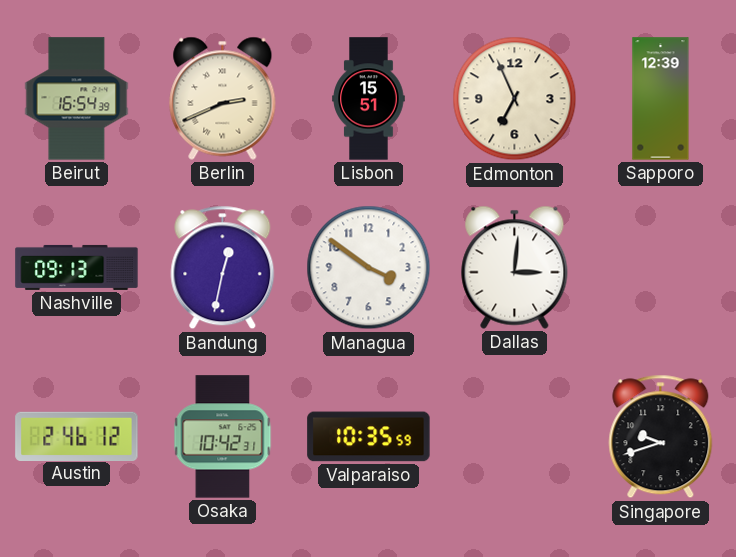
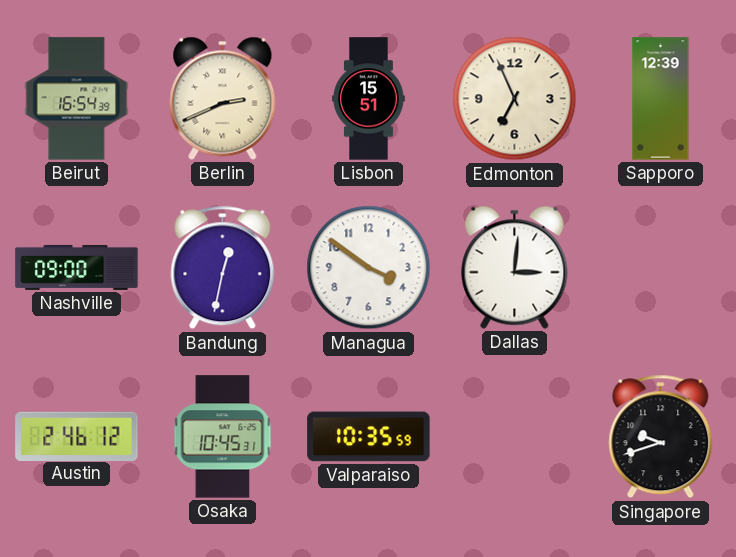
Nashville: 09:13 -> 09:00
Osaka: 10:42 -> 10:45
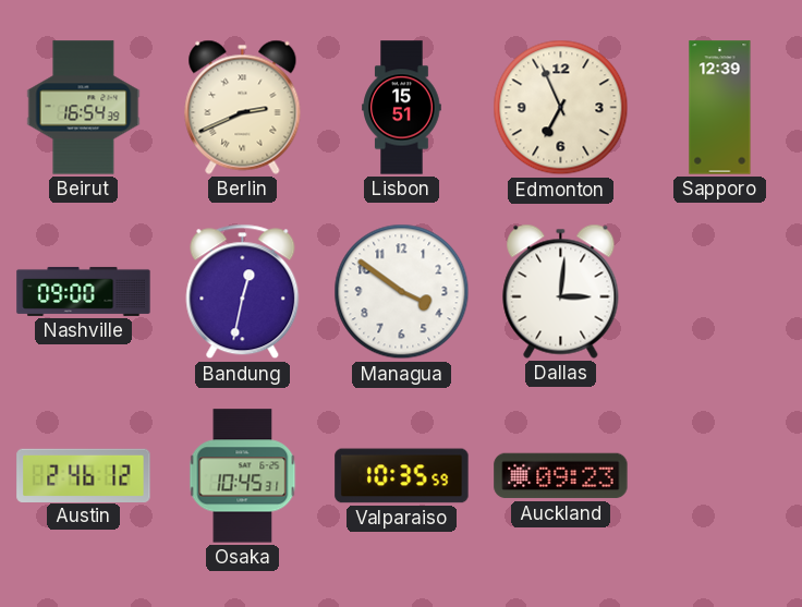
Auckland: none -> 09:23
Singapore: 9:42 -> none
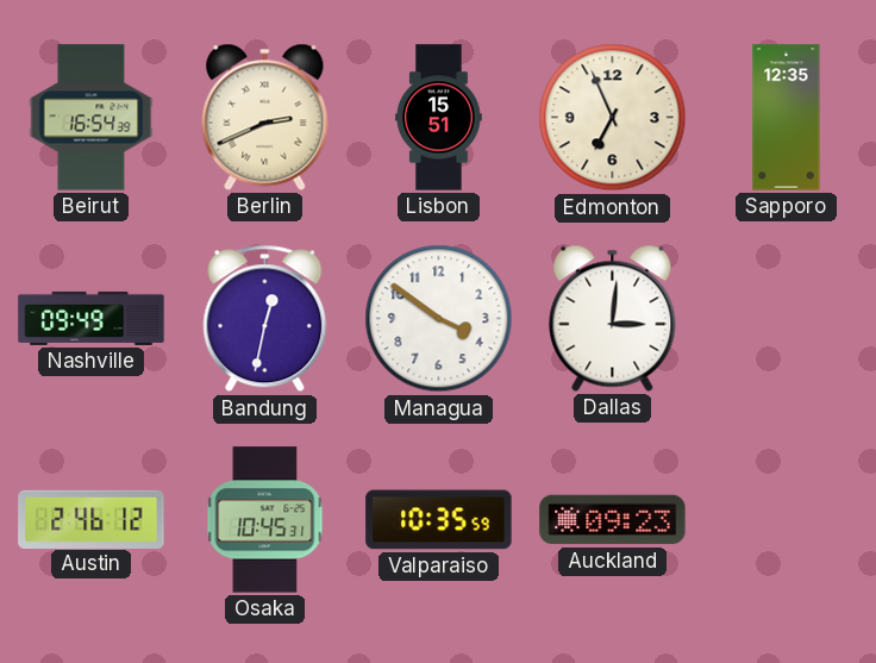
Sapporo: 12:39 -> 12:35
Nashville: 09:00 -> 09:49
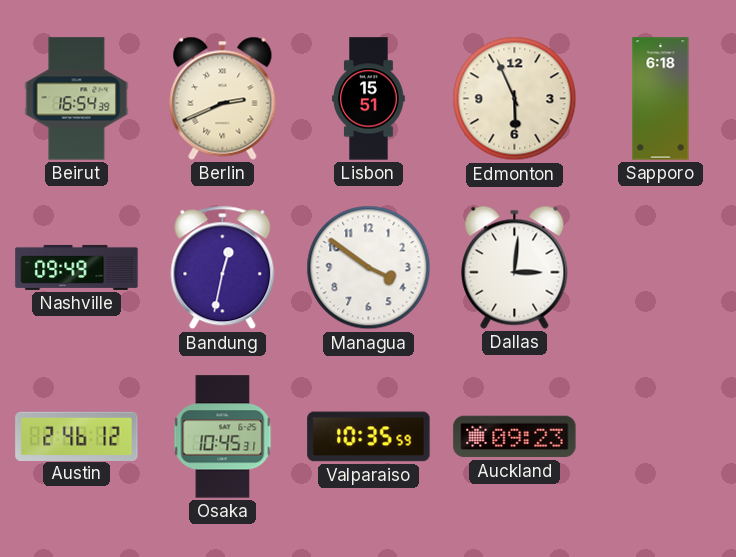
Edmonton: 6:56 -> 5:56
Sapporo: 12:35 -> 6:18
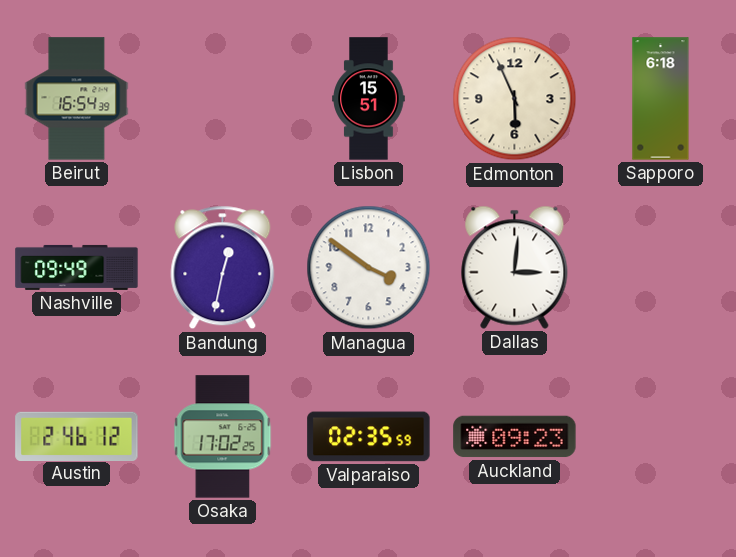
Berlin: 2:41 -> none
Osaka: 10:45 -> 17:02
Valparaiso: 10:35 -> 02:35
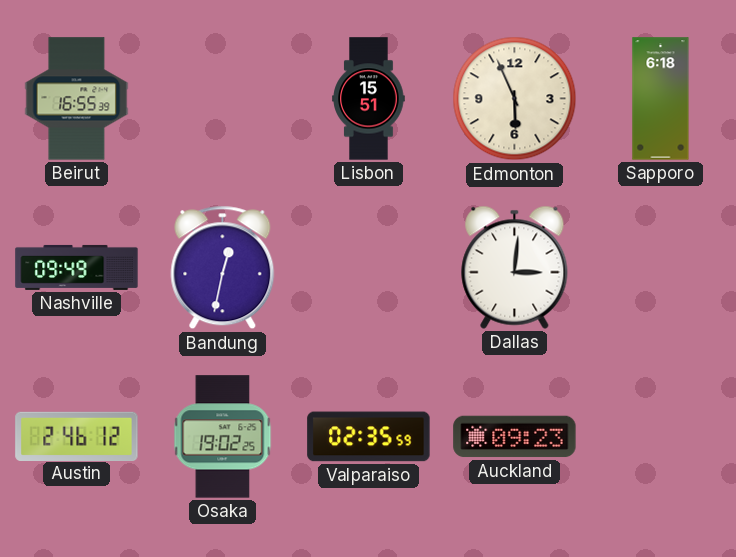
Beirut: 16:54 -> 16:55
Managua: 3:51 -> none
Osaka: 17:02 -> 19:02
